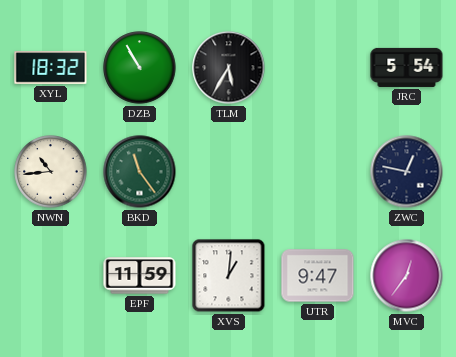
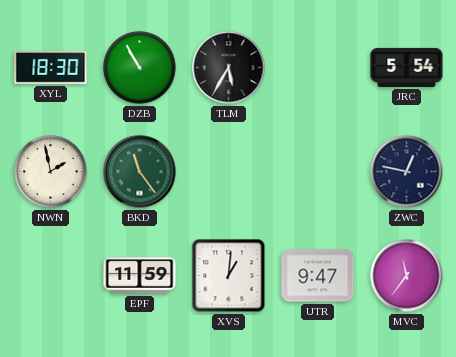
XYL: 18:32 -> 18:30
NWN: 10:44 -> 1:58
MVC: 12:36 -> 11:36
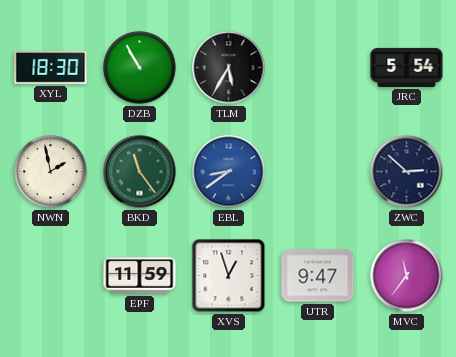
EBL: none -> 8:39
ZWC: 12:47 -> 2:52
XVS: 1:01 -> 12:57
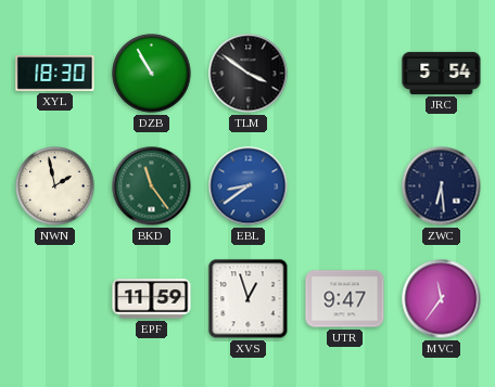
TLM: 5:35 -> 3:51
ZWC: 2:52 -> 6:29
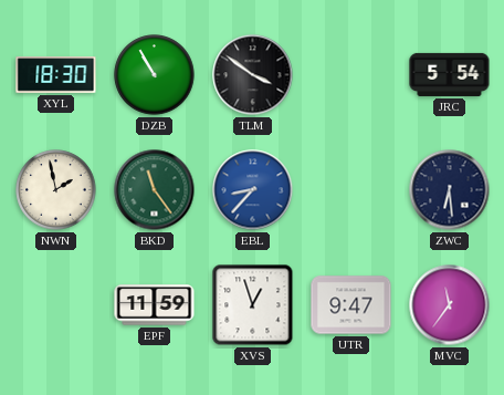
EBL: 8:39 -> 8:37
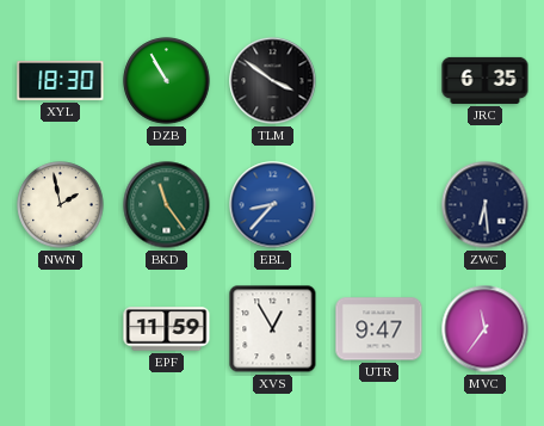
JRC: 5:54 -> 6:35
XVS: 12:57 -> 12:55
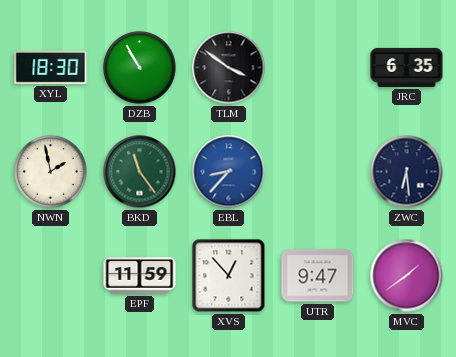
XVS: 12:55 -> 12:53
MVC: 11:36 -> 1:39
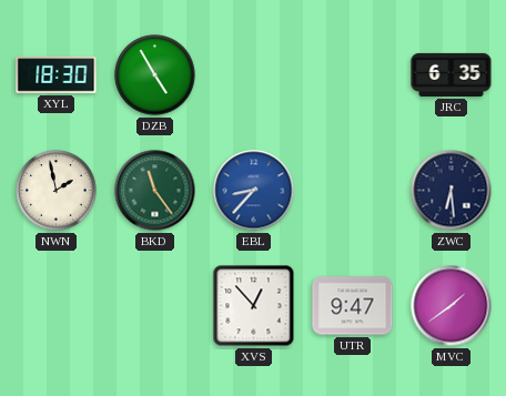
DZB: 10:55 -> 4:55
TLM: 3:51 -> none
EPF: 11:59 -> none
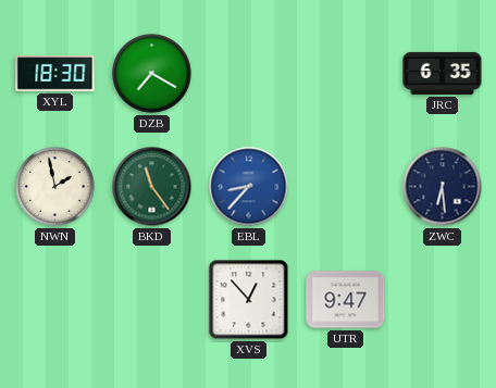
DZB: 4:55 -> 7:20
MVC: 1:39 -> none
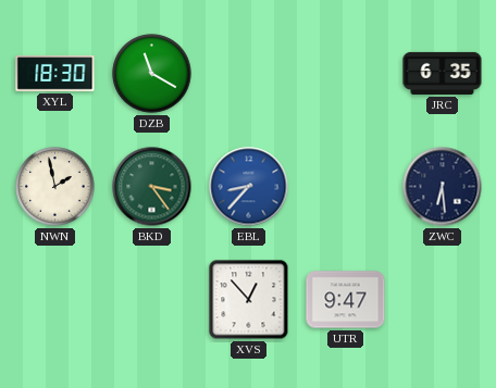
DZB: 7:20 -> 11:20
BKD: 11:24 -> 3:24
